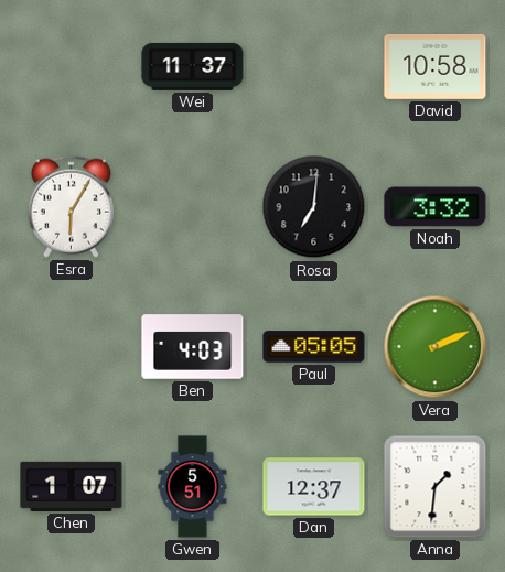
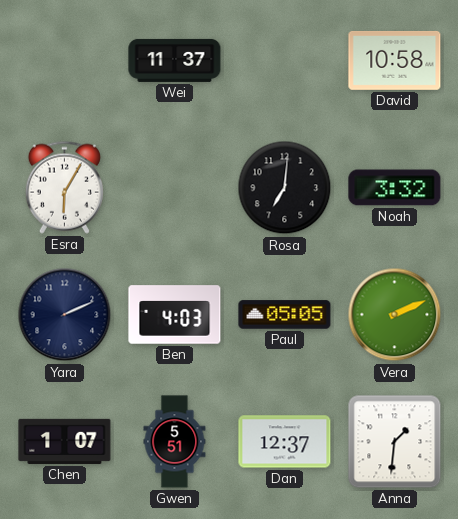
Yara: none -> 2:11
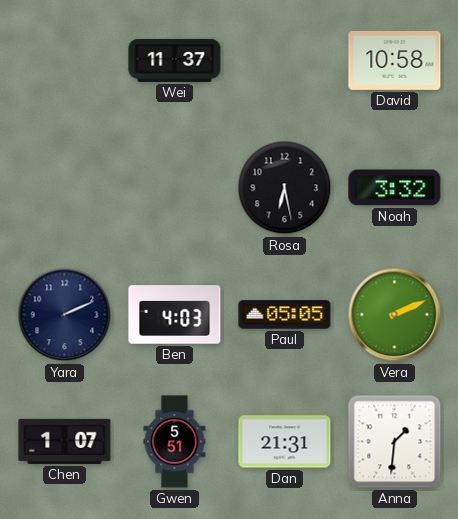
Esra: 6:05 -> none
Rosa: 7:01 -> 6:28
Dan: 12:37 -> 21:31
